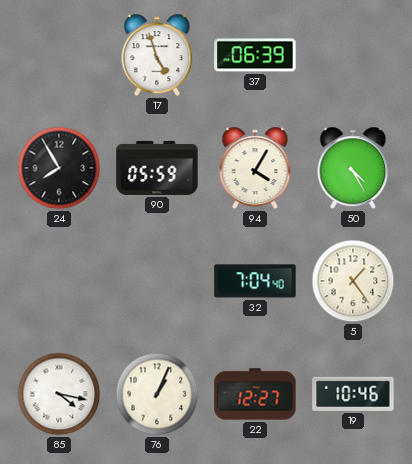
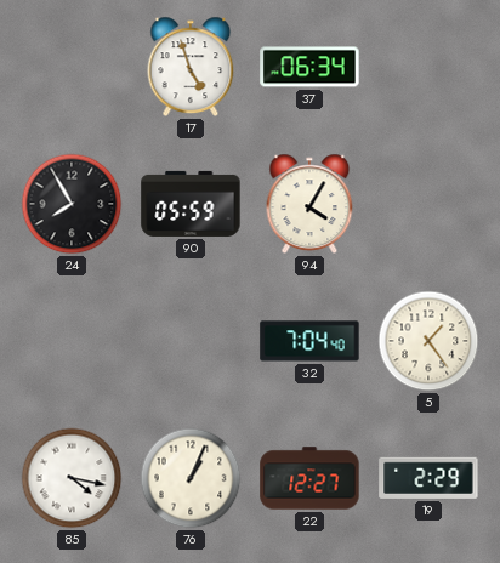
37: 06:39 -> 06:34
50: 4:25 -> none
19: 10:46 -> 2:29
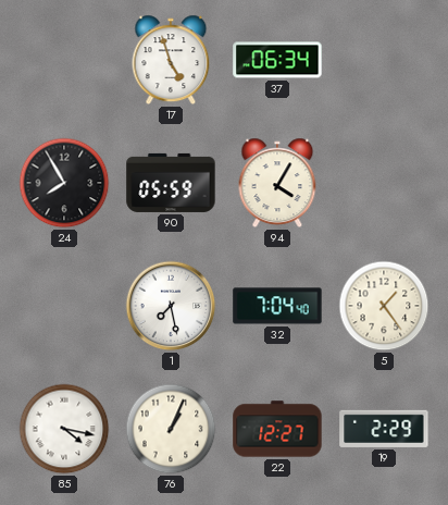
1: none -> 7:28
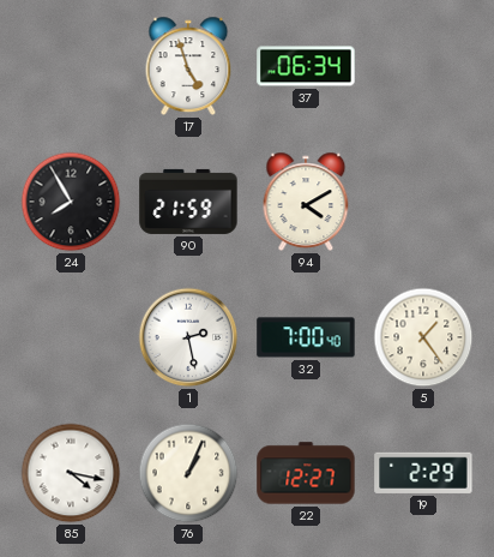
90: 05:59 -> 21:59
94: 4:05 -> 4:10
1: 7:28 -> 2:28
32: 7:04 -> 7:00
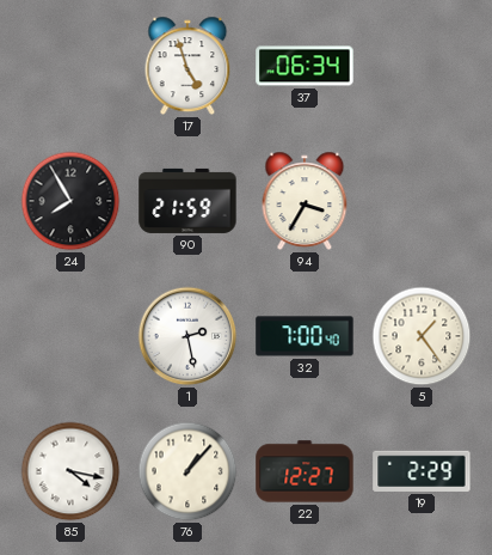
94: 4:10 -> 3:35
76: 1:04 -> 1:07
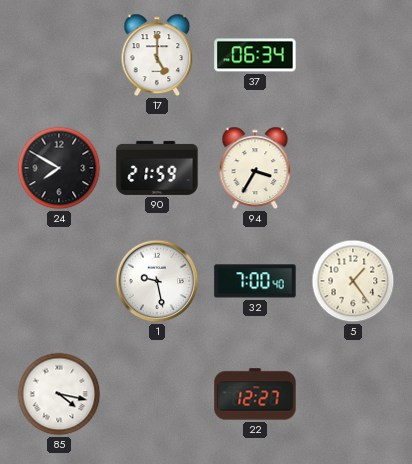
17: 4:57 -> 5:00
24: 7:55 -> 7:50
1: 2:28 -> 9:28
76: 1:07 -> none
19: 2:29 -> none
